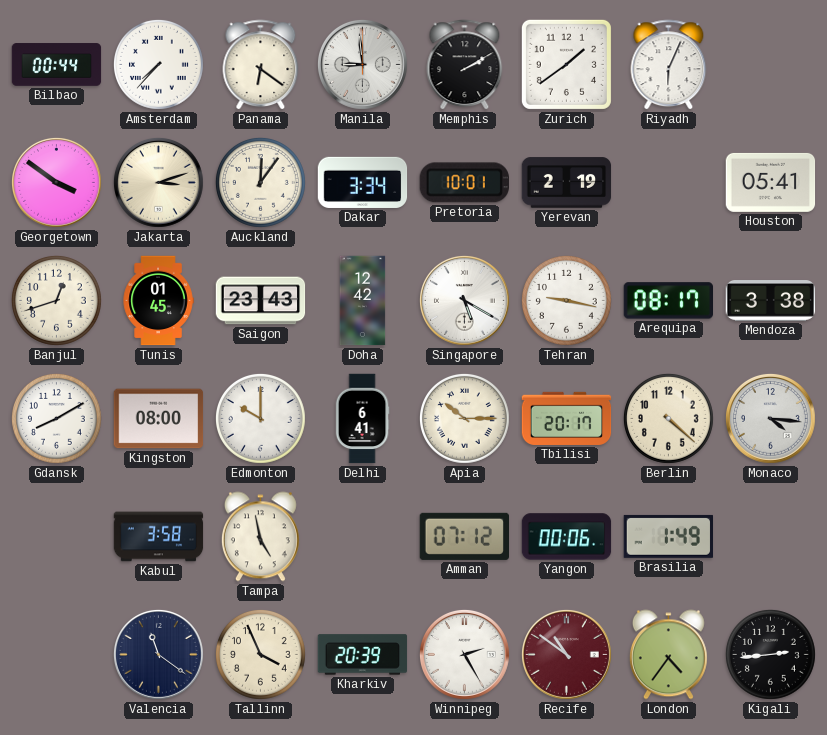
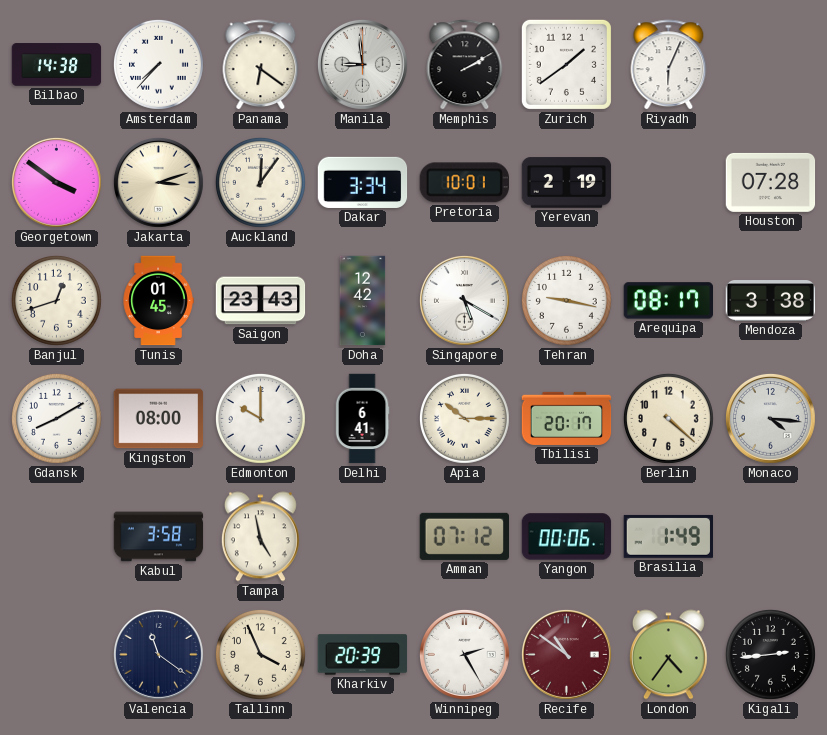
Bilbao: 00:44 -> 14:38
Houston: 05:41 -> 07:28
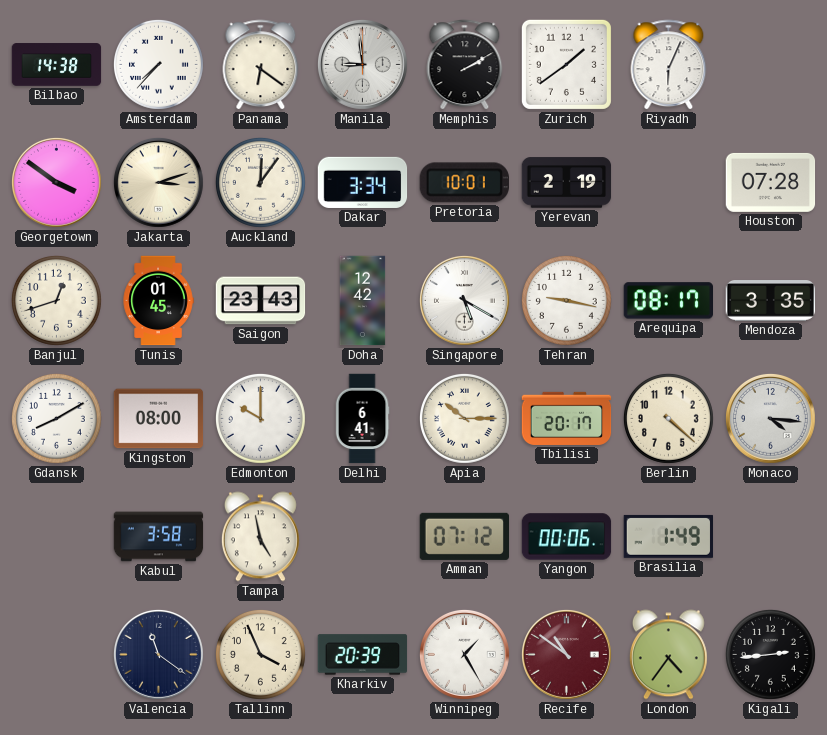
Mendoza: 3:38 -> 3:35
Winnipeg: 2:25 -> 1:25
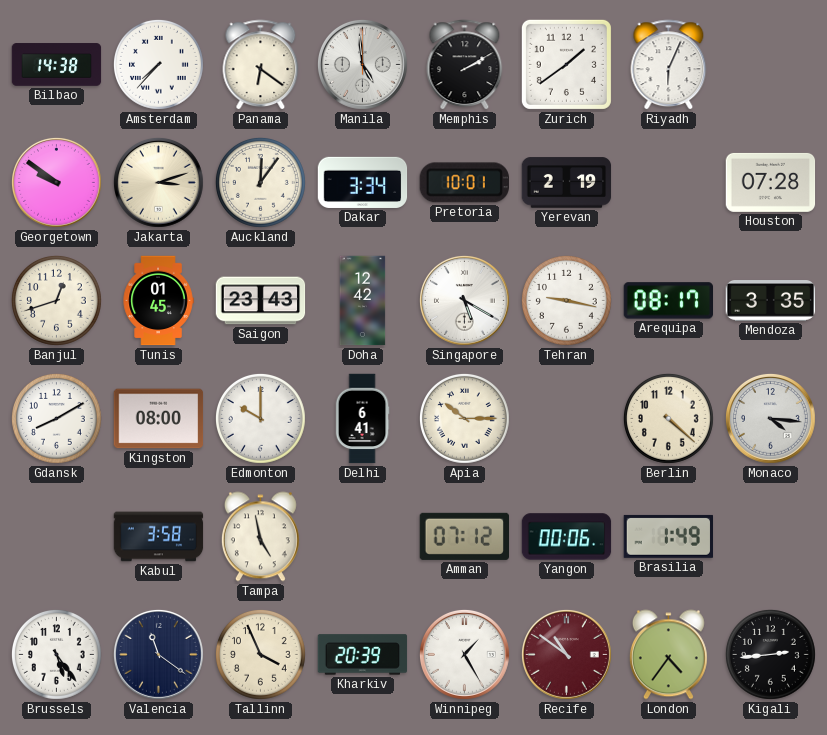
Manila: 8:59 -> 4:59
Georgetown: 3:51 -> 9:51
Tbilisi: 20:17 -> none
Brussels: none -> 5:24
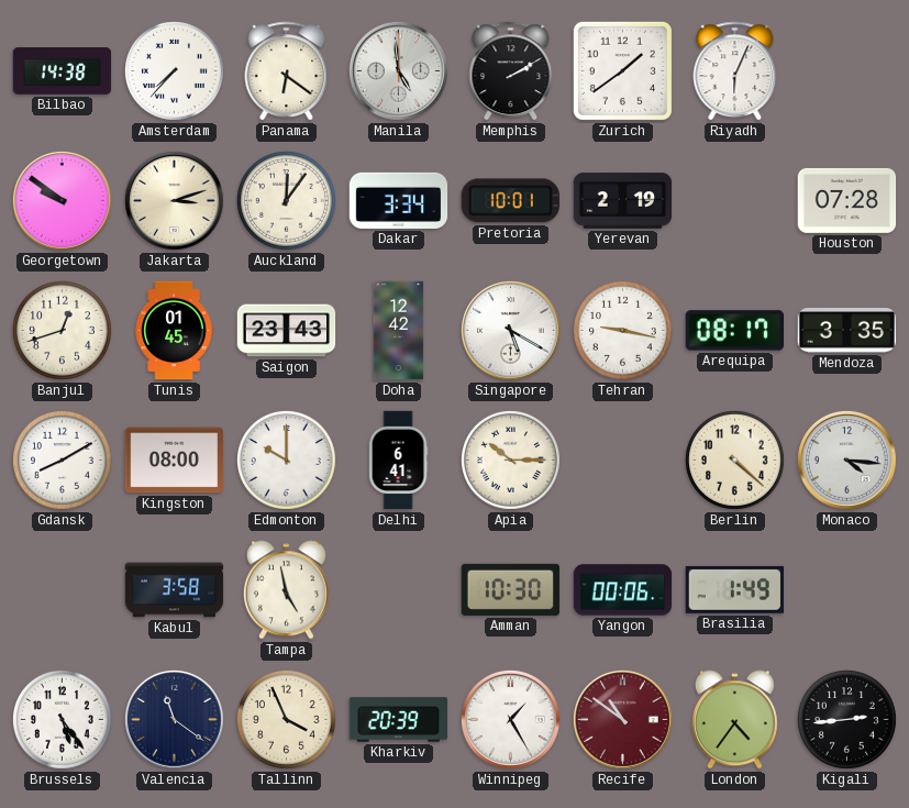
Amman: 07:12 -> 10:30
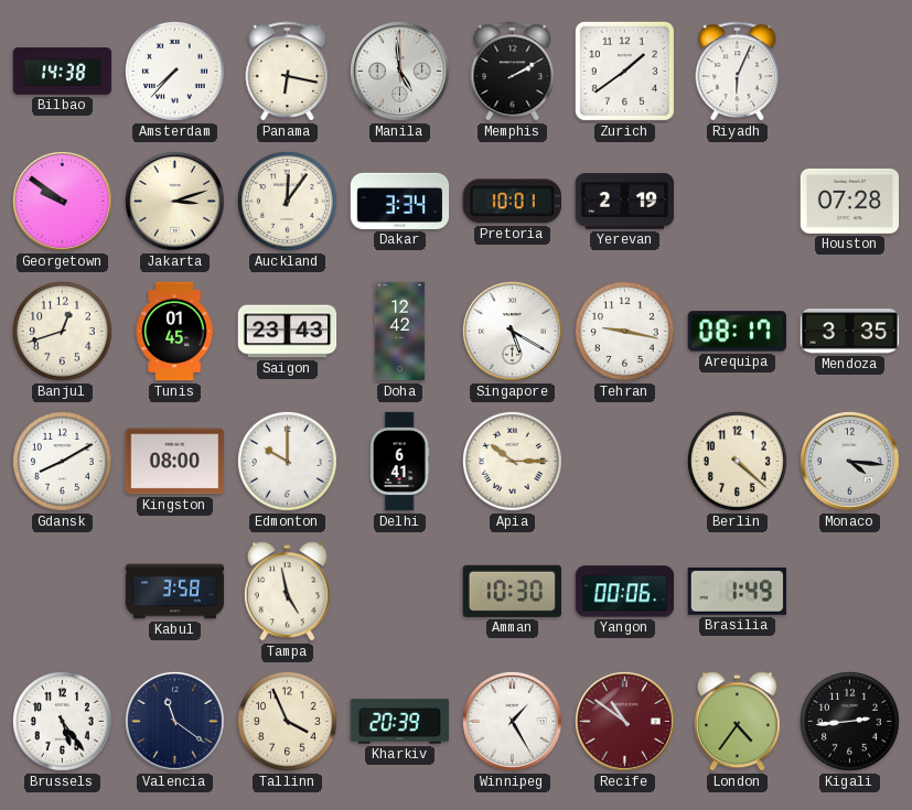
Panama: 6:21 -> 6:17
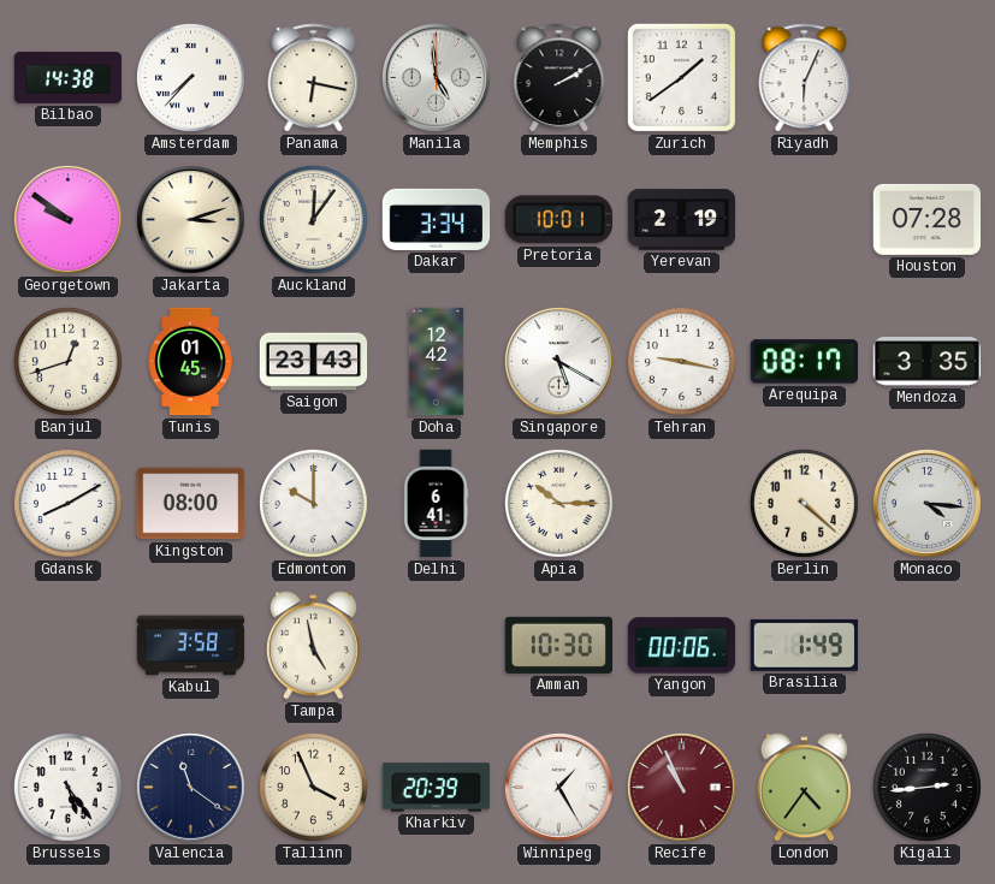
Recife: 10:51 -> 10:56
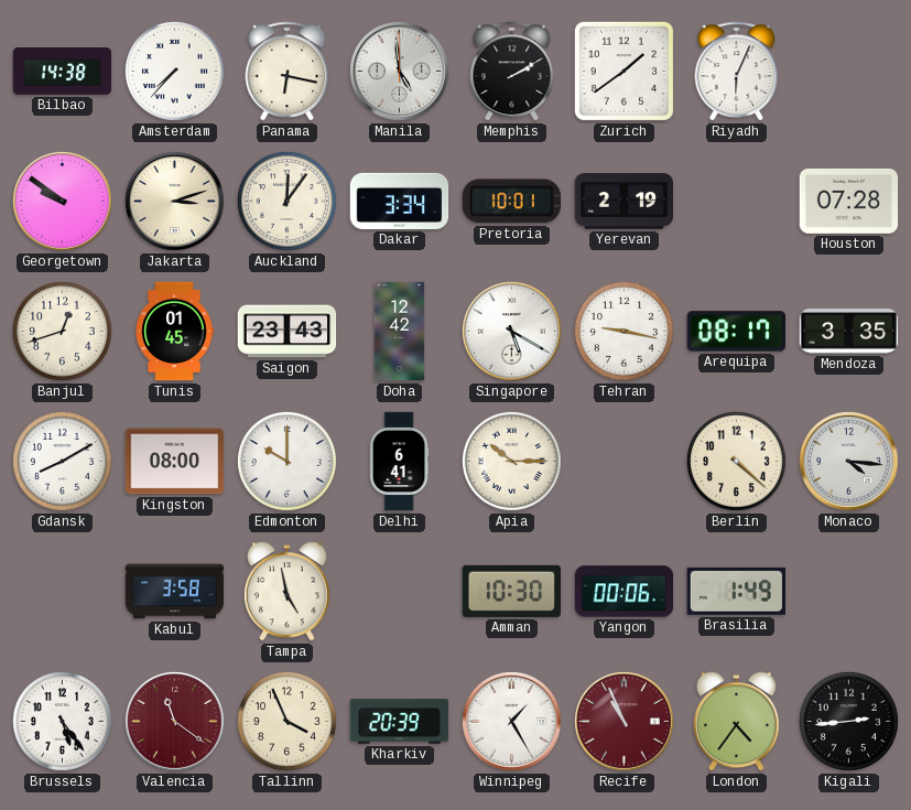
Valencia dial: navy -> burgundy
